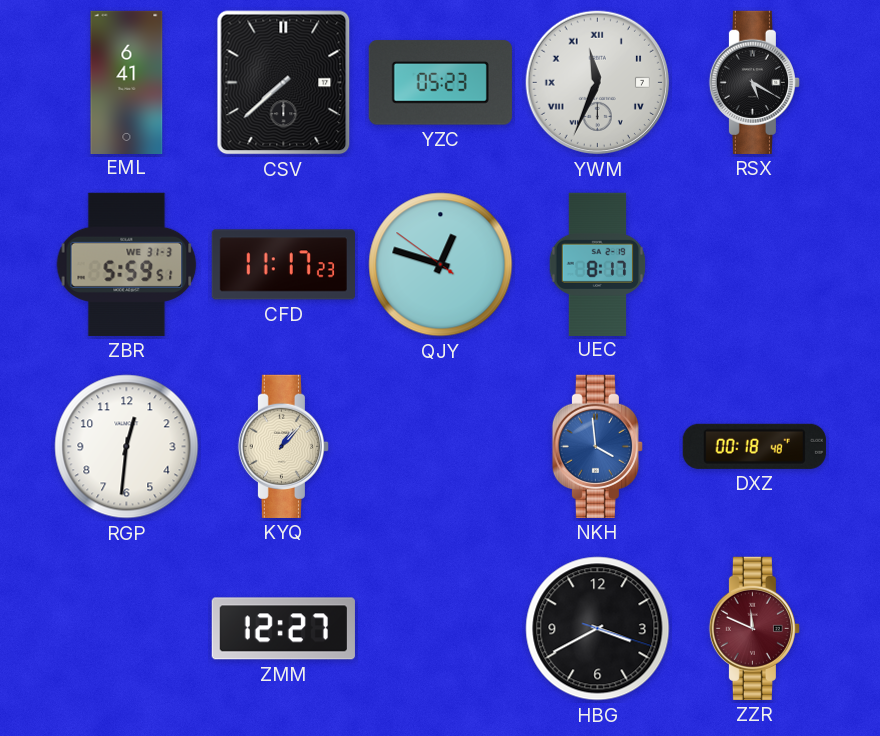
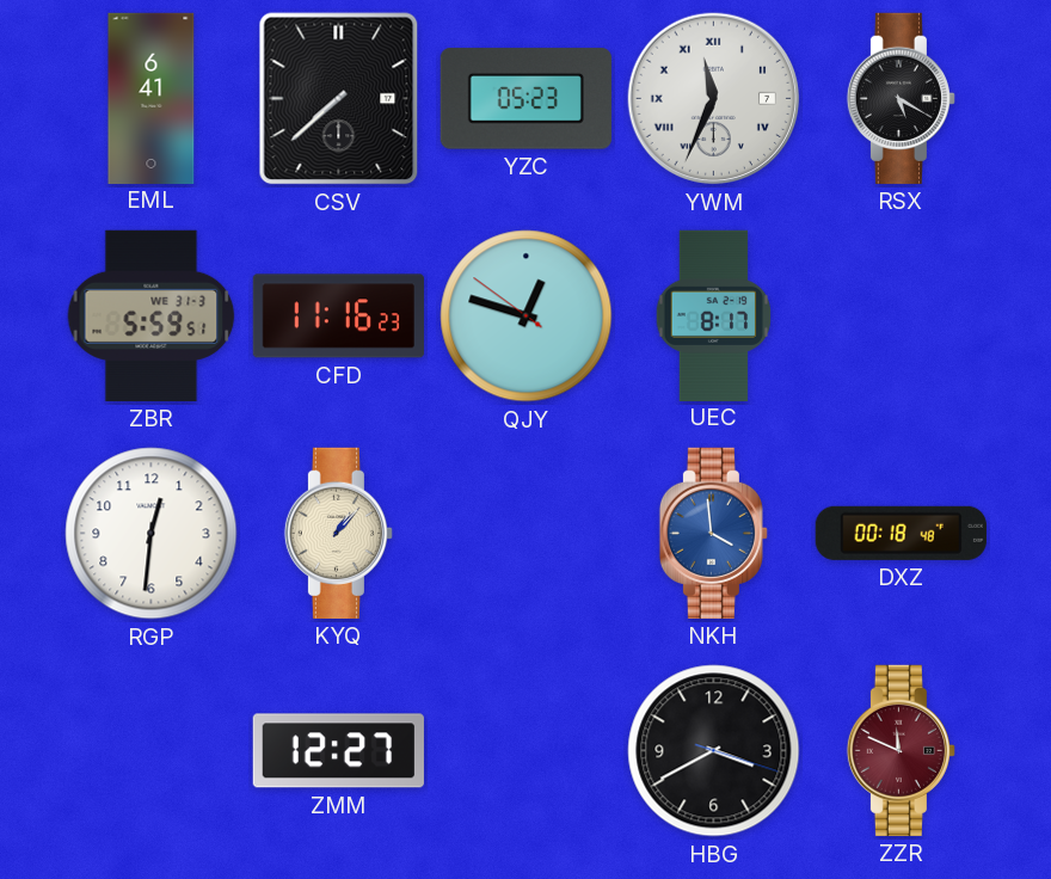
CFD: 11:17 -> 11:16
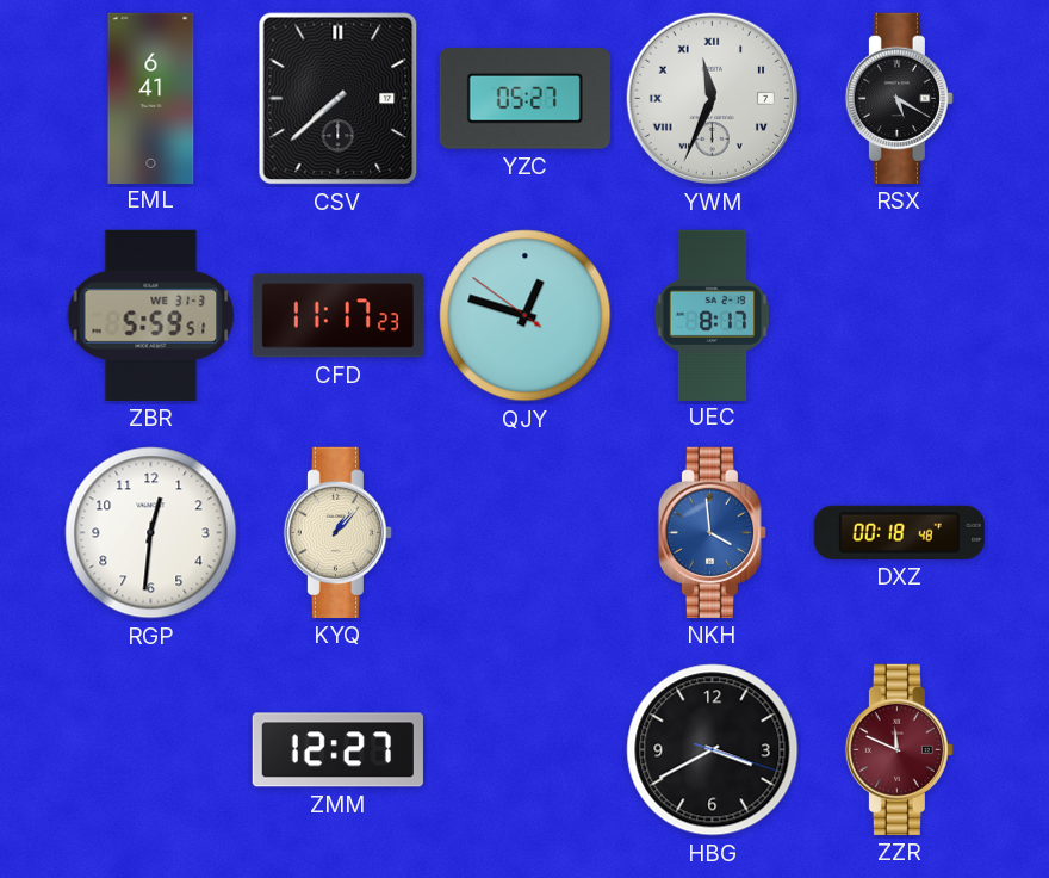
YZC: 05:23 -> 05:27
CFD: 11:16 -> 11:17
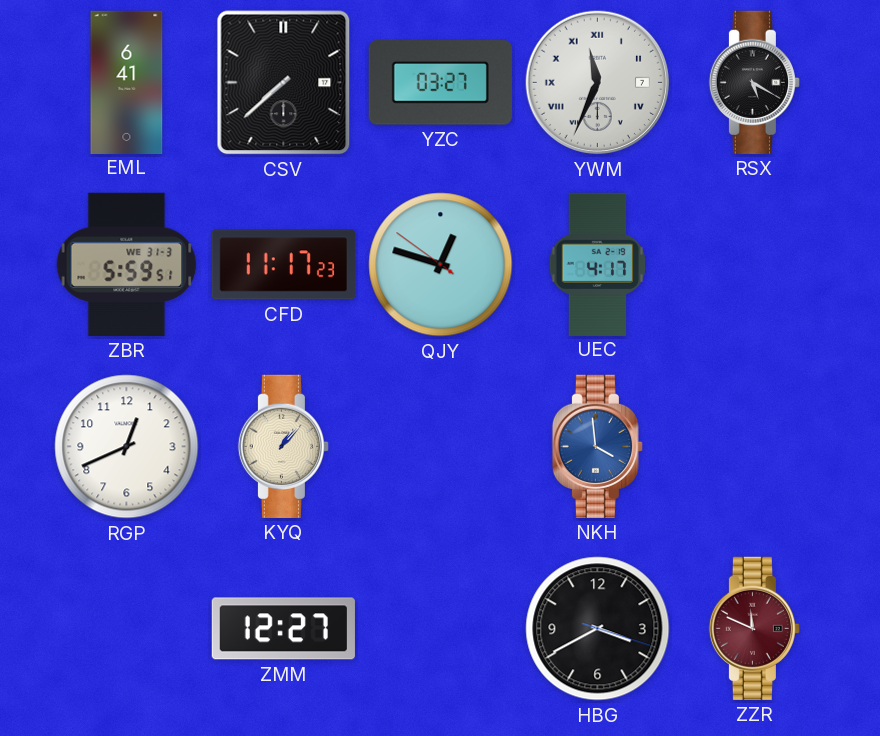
YZC: 05:27 -> 03:27
UEC: 8:17 -> 4:17
RGP: 12:31 -> 12:41
DXZ: 00:18 -> none
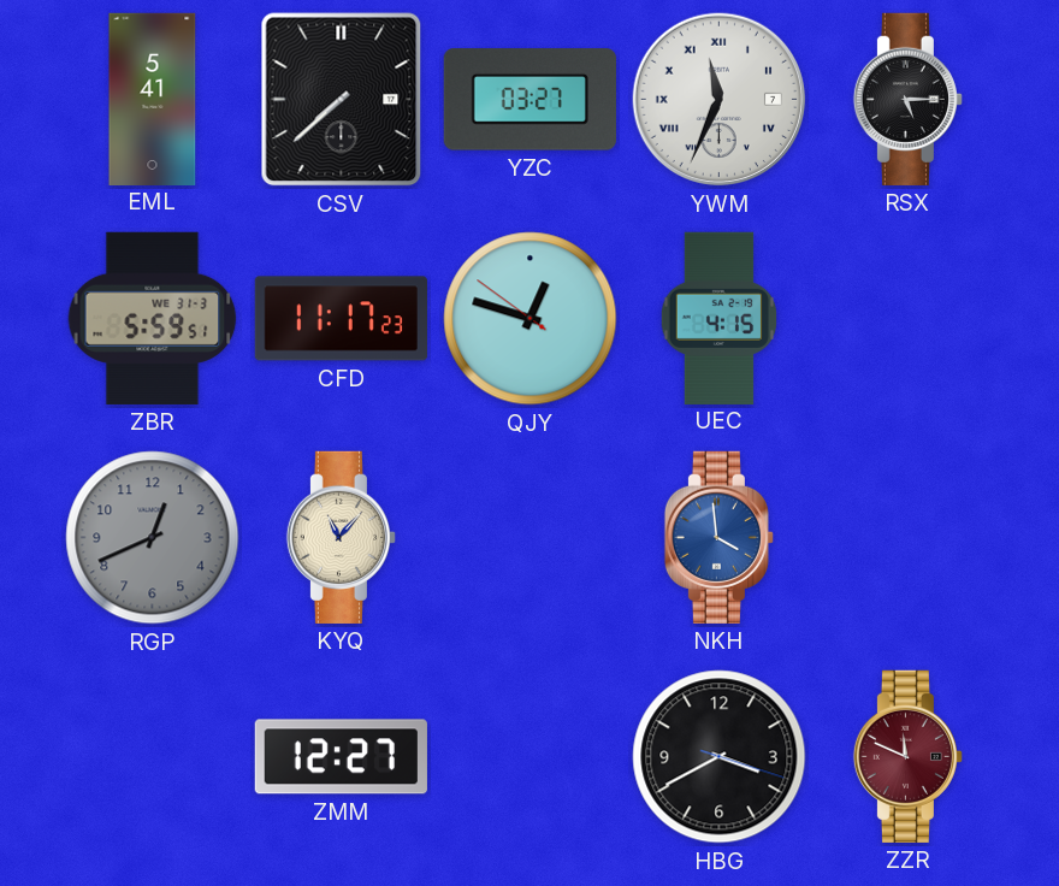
EML: 6:41 -> 5:41
RSX: 5:20 -> 5:15
UEC: 4:17 -> 4:15
RGP dial: white -> grey
KYQ: 1:07 -> 11:07
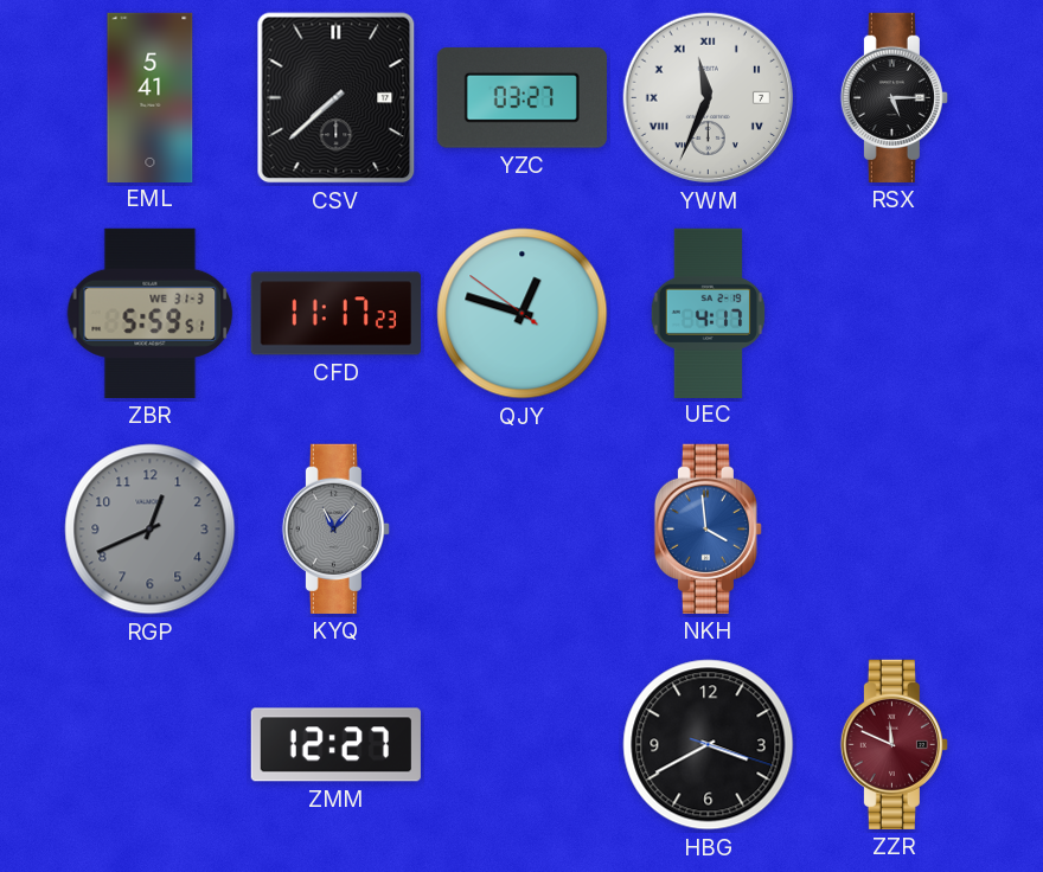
UEC: 4:15 -> 4:17
KYQ dial: cream -> grey
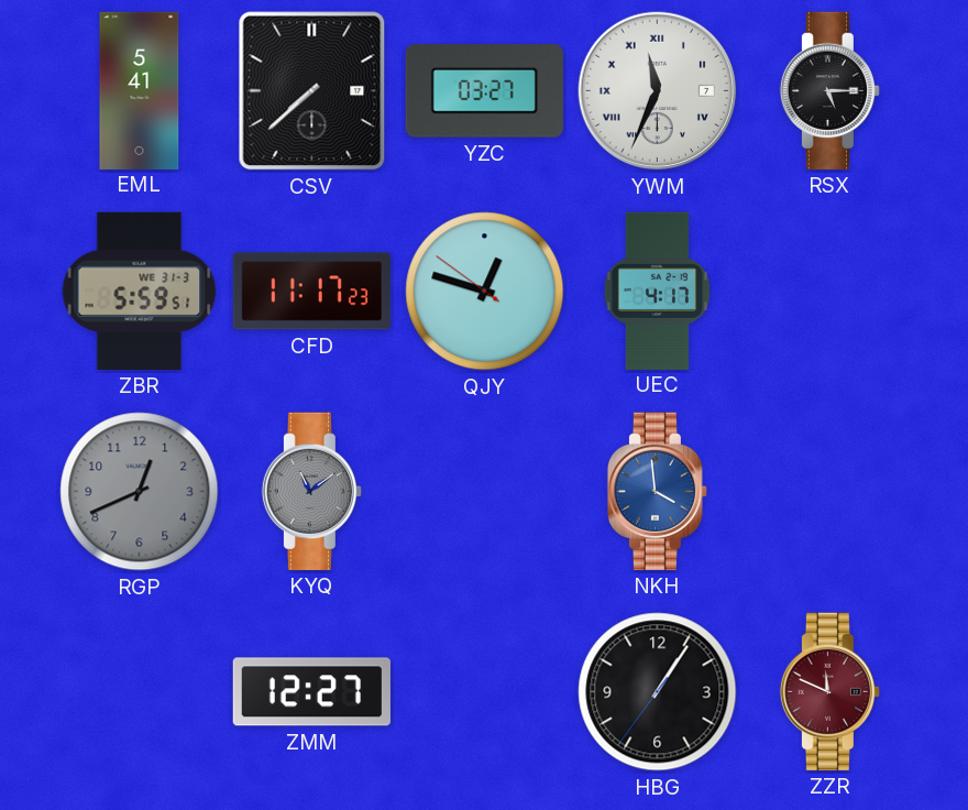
KYQ: 11:07 -> 11:09
HBG: 3:40 -> 1:05
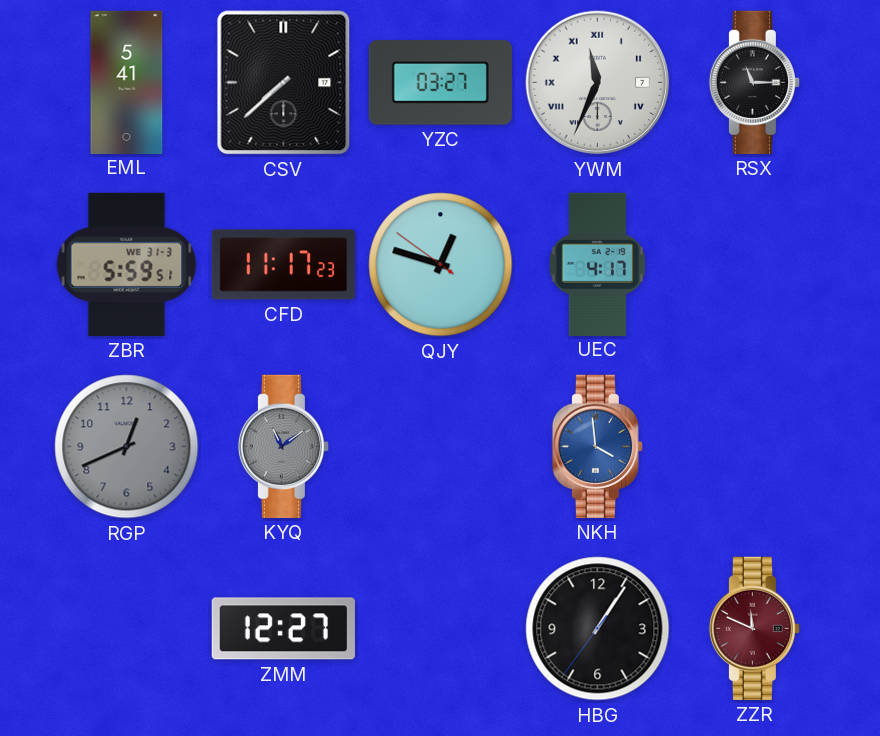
RSX: 5:15 -> 11:15
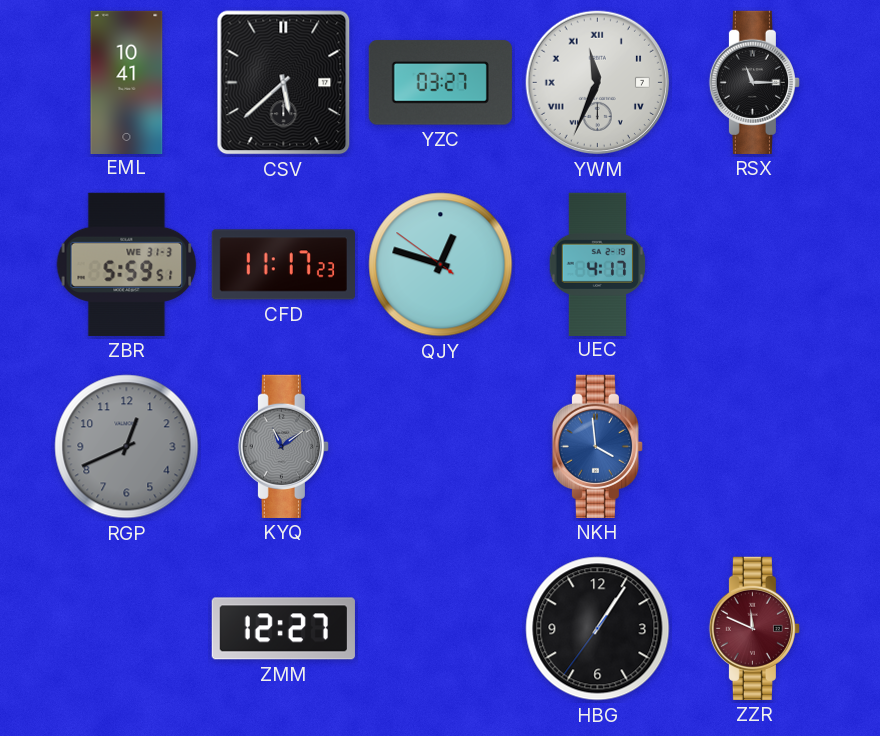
EML: 5:41 -> 10:41
CSV: 7:38 -> 5:38
